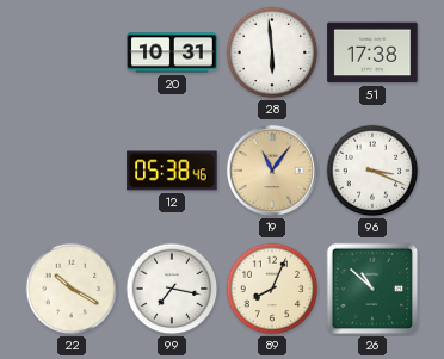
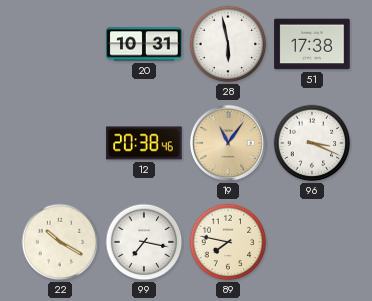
28: 5:59 -> 5:58
12: 05:38 -> 20:38
89: 8:04 -> 7:47
26: 10:52 -> none
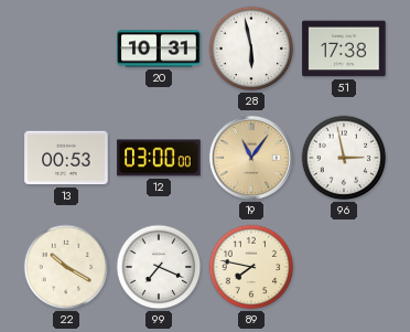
13: none -> 00:53
12: 20:38 -> 03:00
96: 3:19 -> 2:58
99: 7:17 -> 7:19
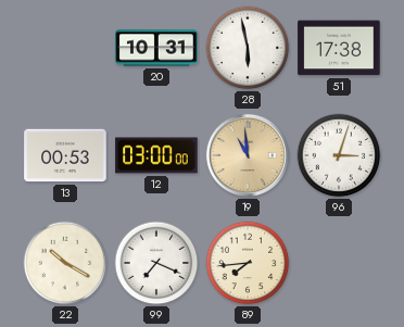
19: 11:06 -> 10:59
96: 2:58 -> 3:03
89: 7:47 -> 7:44
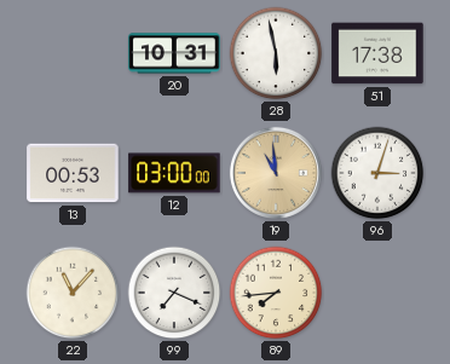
22: 10:20 -> 11:07
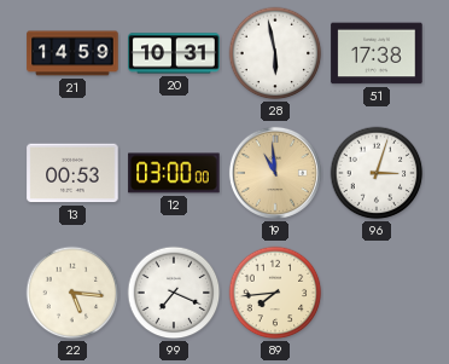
21: none -> 14:59
22: 11:07 -> 5:16
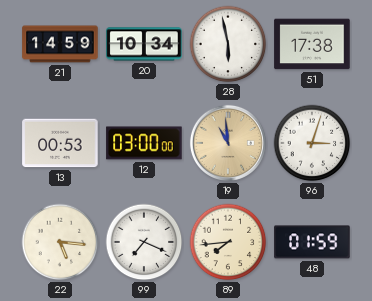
20: 10:31 -> 10:34
48: none -> 01:59
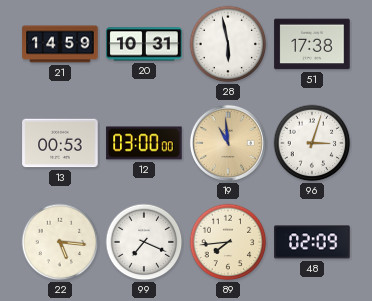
20: 10:34 -> 10:31
48: 01:59 -> 02:09
